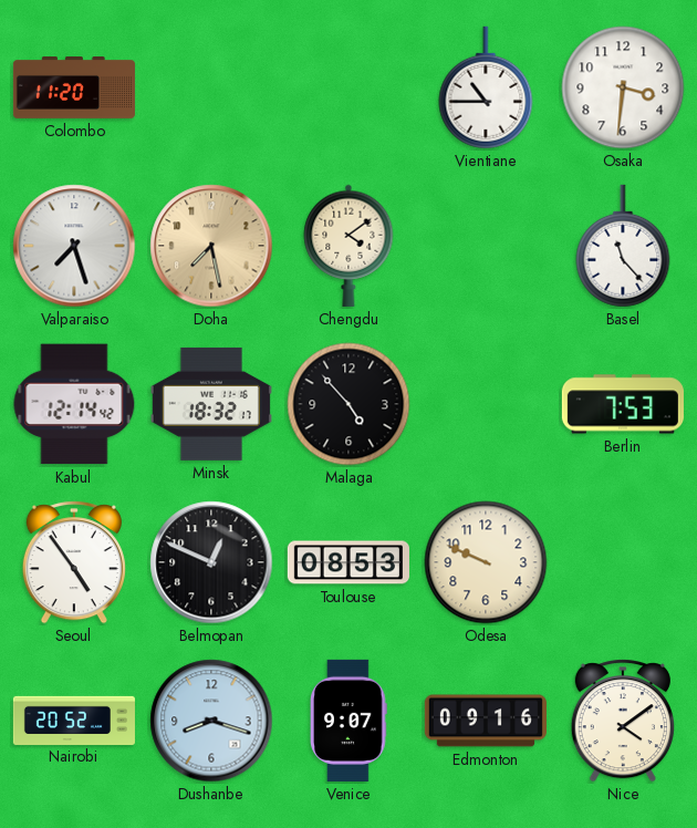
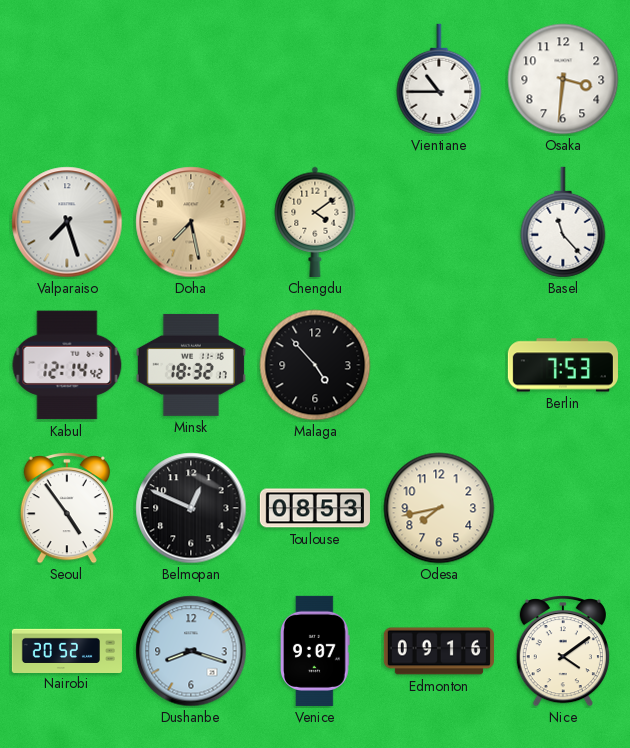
Colombo: 11:20 -> none
Odesa: 9:49 -> 7:43
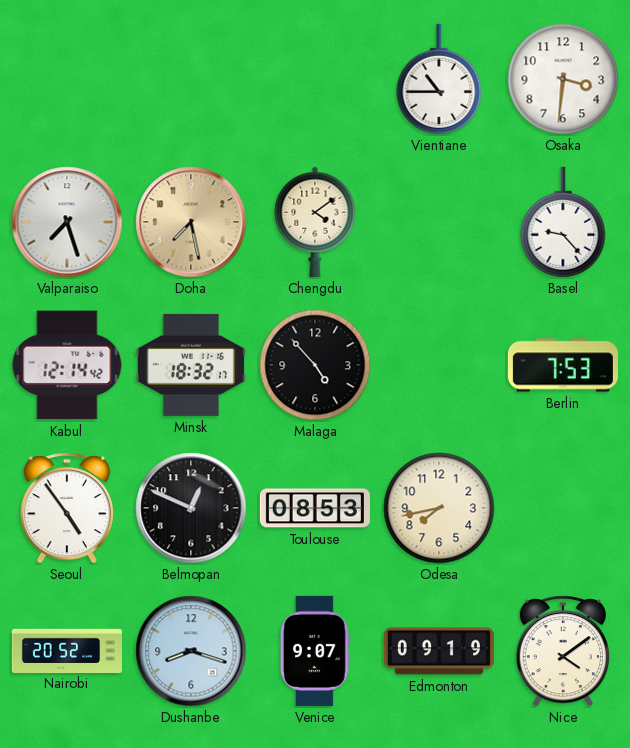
Basel: 11:23 -> 9:23
Edmonton: 09:16 -> 09:19
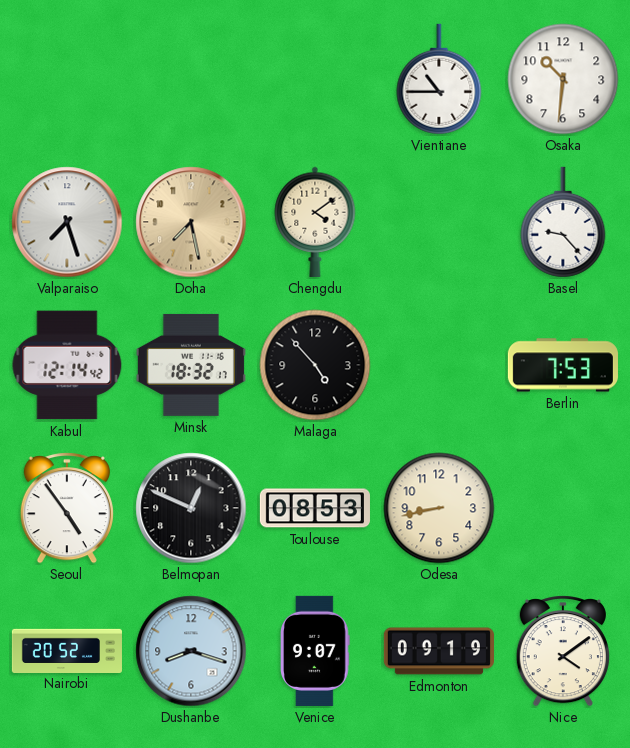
Osaka: 3:31 -> 10:31
Odesa: 7:43 -> 8:43
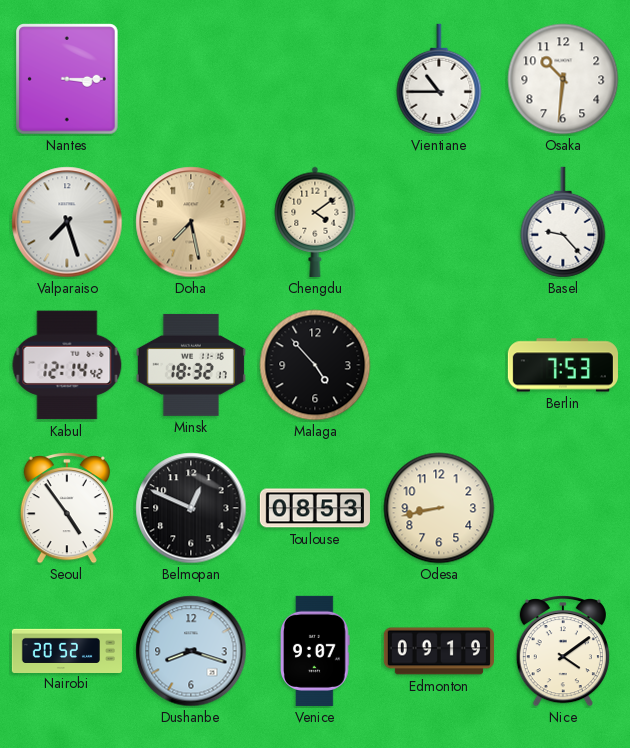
Nantes: none -> 3:15
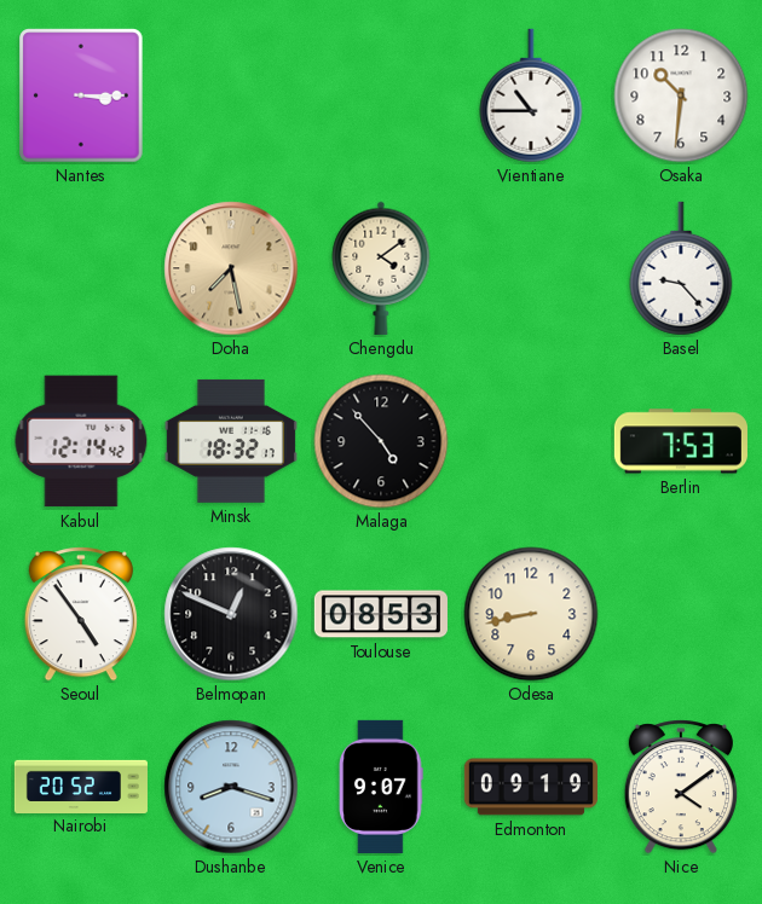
Valparaiso: 7:27 -> none
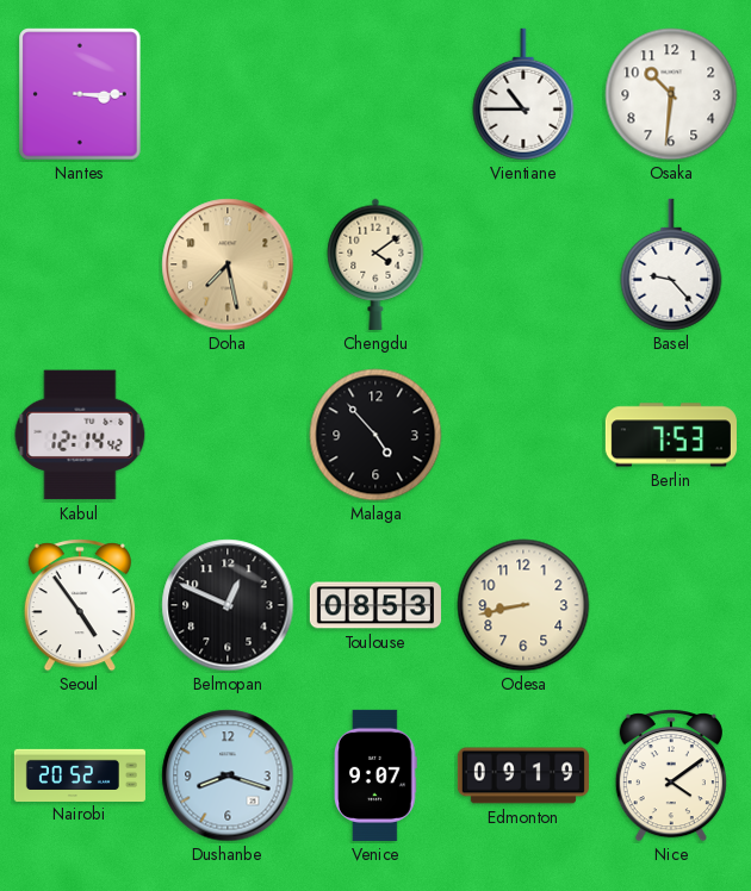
Minsk: 18:32 -> none
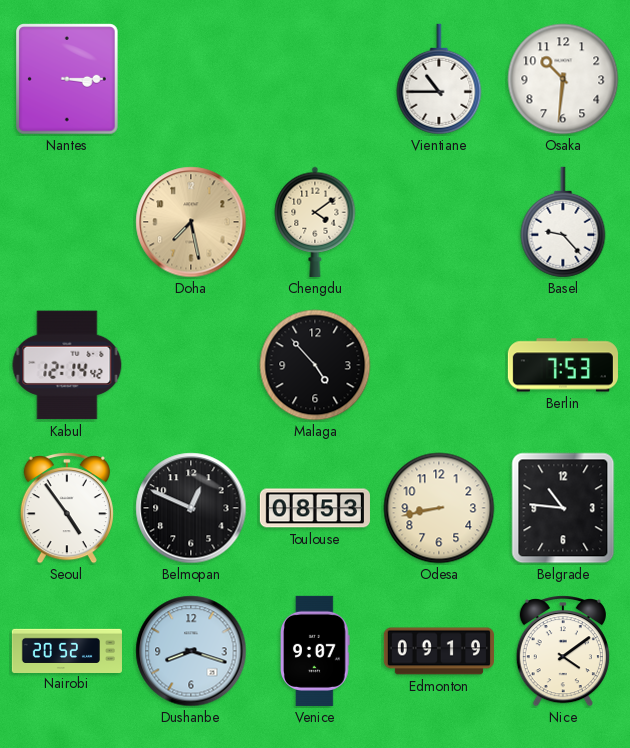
Belgrade: none -> 10:46
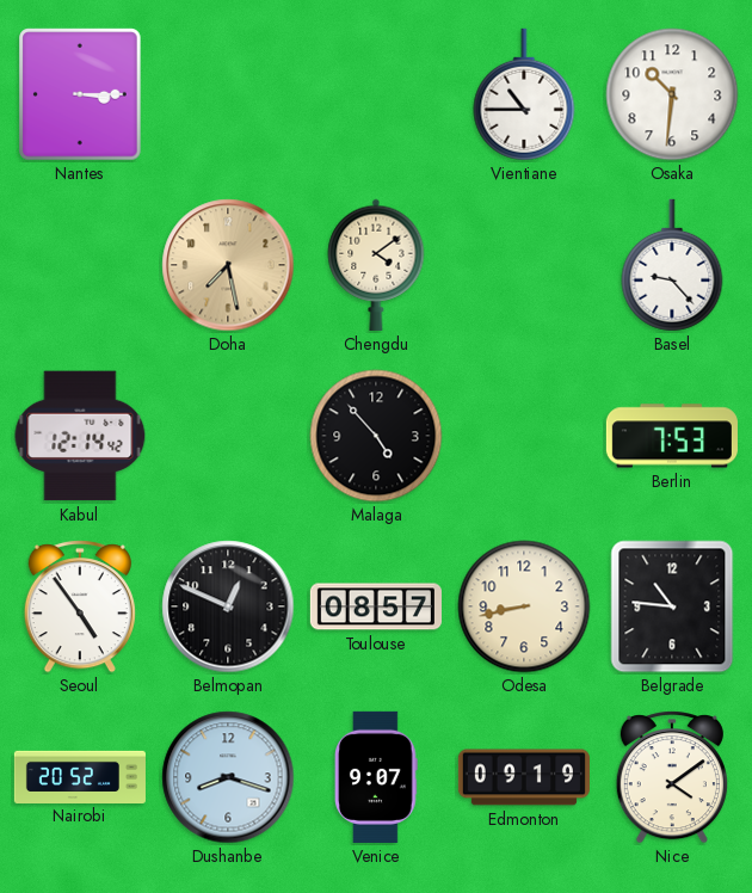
Toulouse: 08:53 -> 08:57
